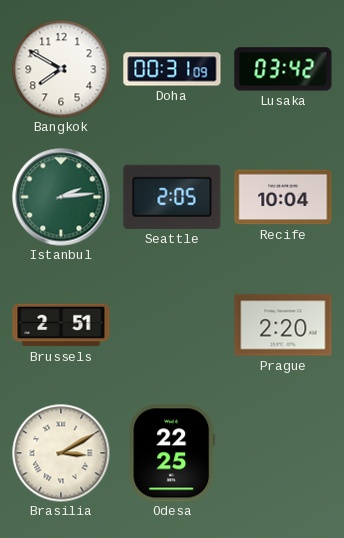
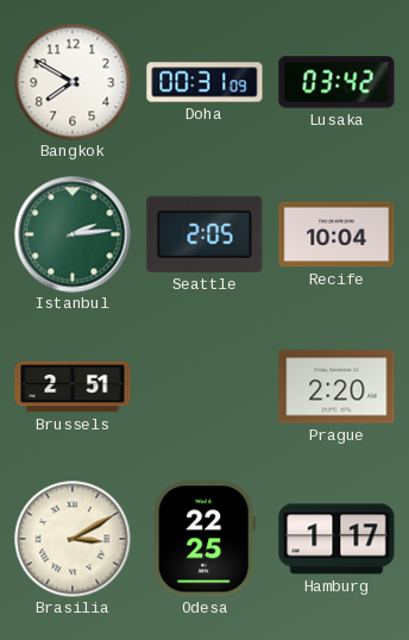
Hamburg: none -> 1:17
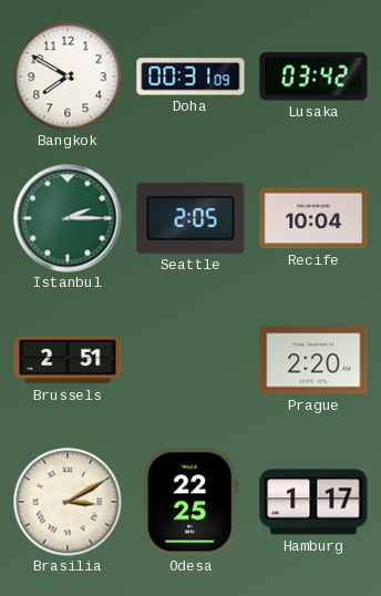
Istanbul: 2:14 -> 2:15
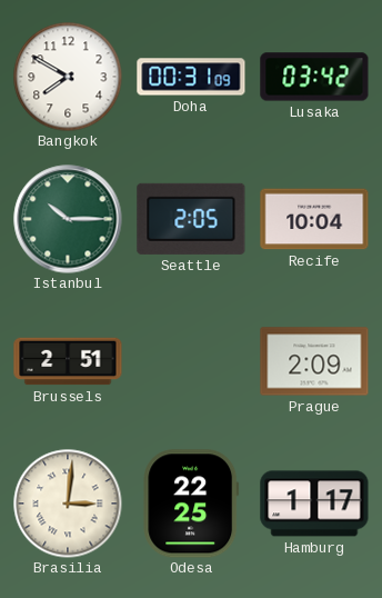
Istanbul: 2:15 -> 10:15
Prague: 2:20 -> 2:09
Brasilia: 3:10 -> 3:01
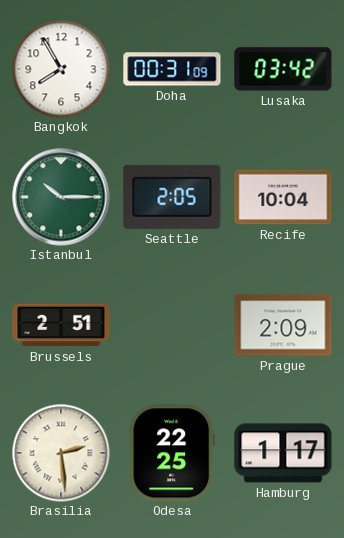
Bangkok: 7:50 -> 7:55
Brasilia: 3:01 -> 2:29
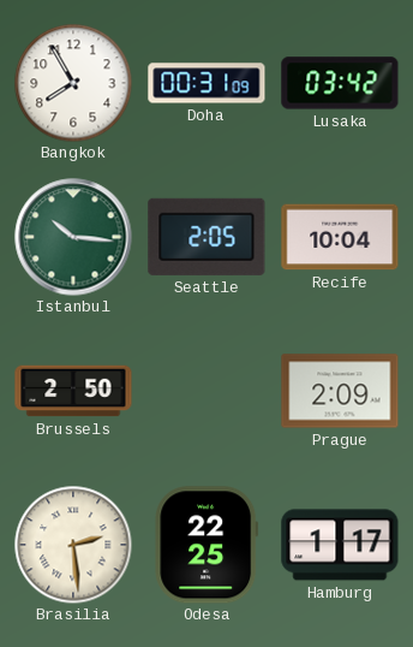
Istanbul: 10:15 -> 10:16
Brussels: 2:51 -> 2:50
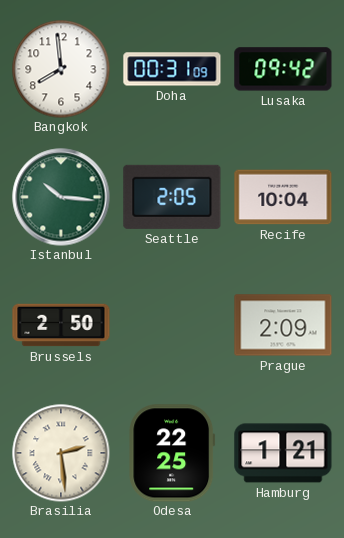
Bangkok: 7:55 -> 7:59
Lusaka: 03:42 -> 09:42
Hamburg: 1:17 -> 1:21
